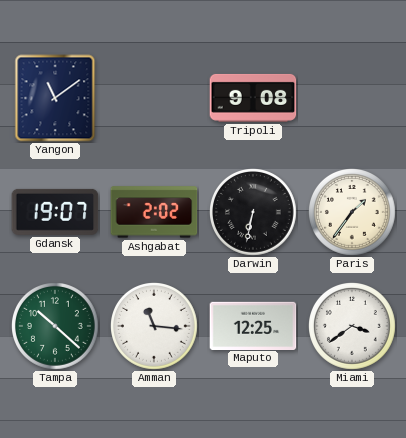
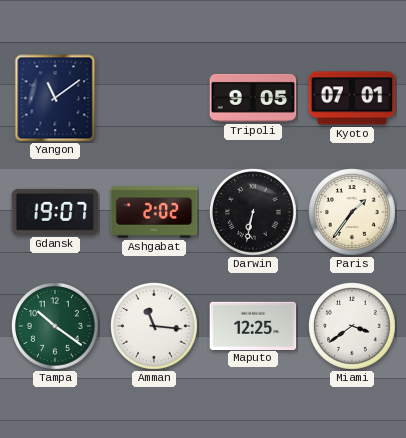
Tripoli: 9:08 -> 9:05
Kyoto: none -> 07:01
Tampa: 10:22 -> 10:21
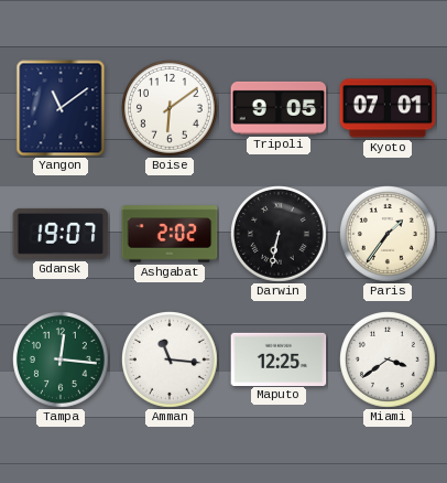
Boise: none -> 6:09
Tampa: 10:21 -> 12:16
